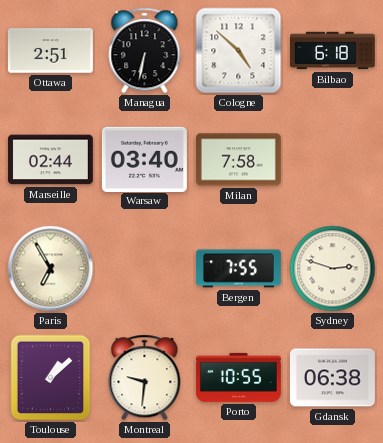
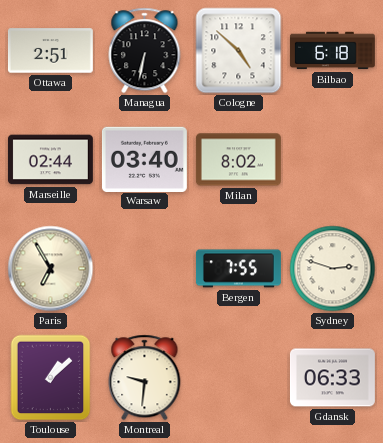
Milan: 7:58 -> 8:02
Porto: 10:55 -> none
Gdansk: 06:38 -> 06:33
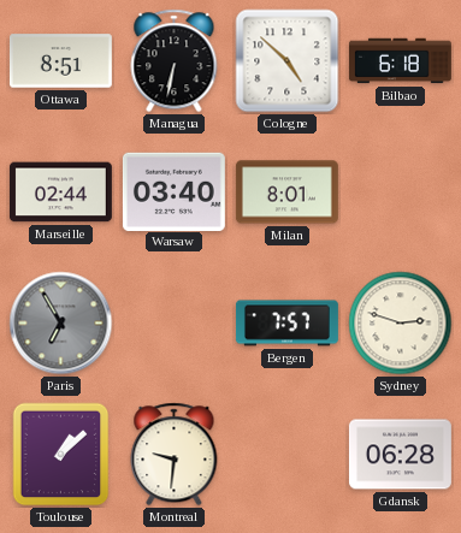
Ottawa: 2:51 -> 8:51
Milan: 8:02 -> 8:01
Paris dial: cream -> grey
Bergen: 7:55 -> 7:57
Gdansk: 06:33 -> 06:28
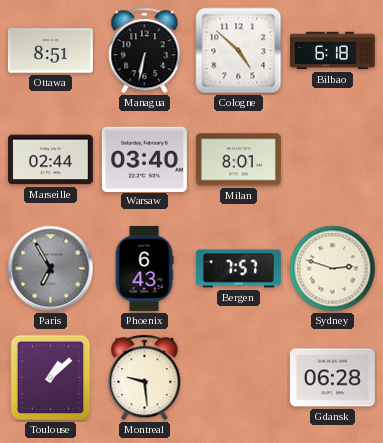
Phoenix: none -> 6:43
Montreal: 9:31 -> 9:29
